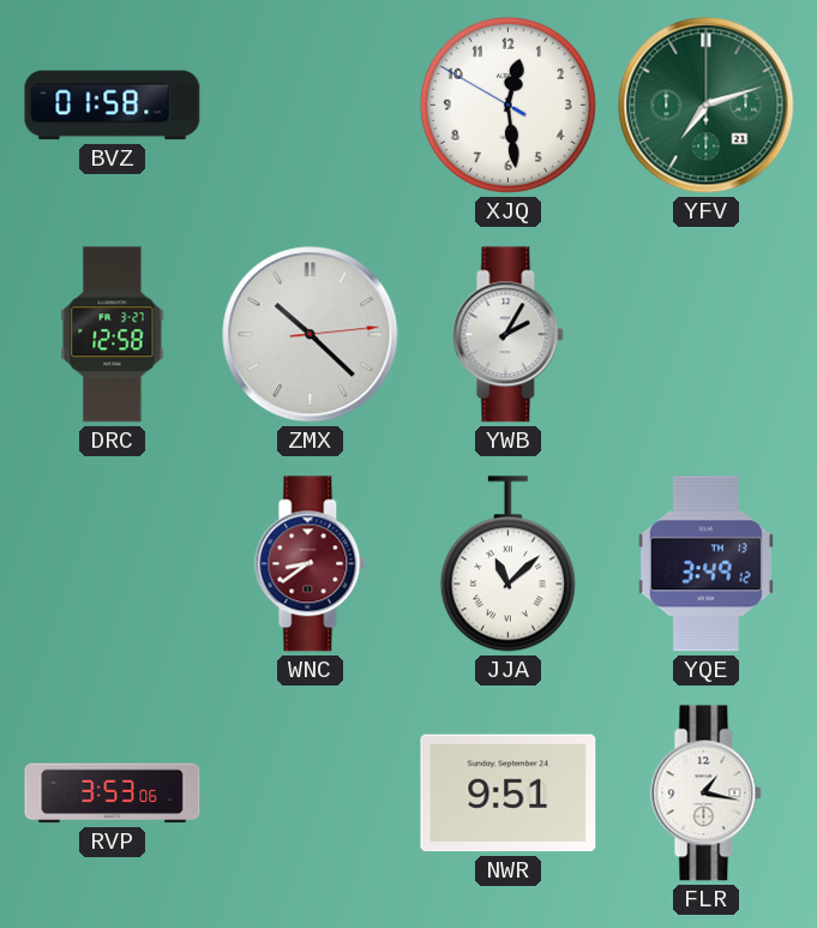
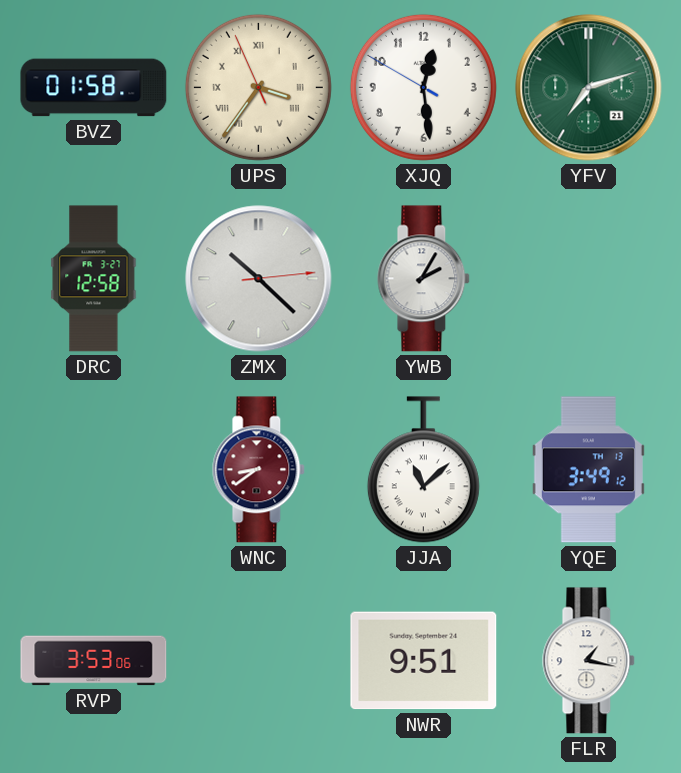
UPS: none -> 3:35
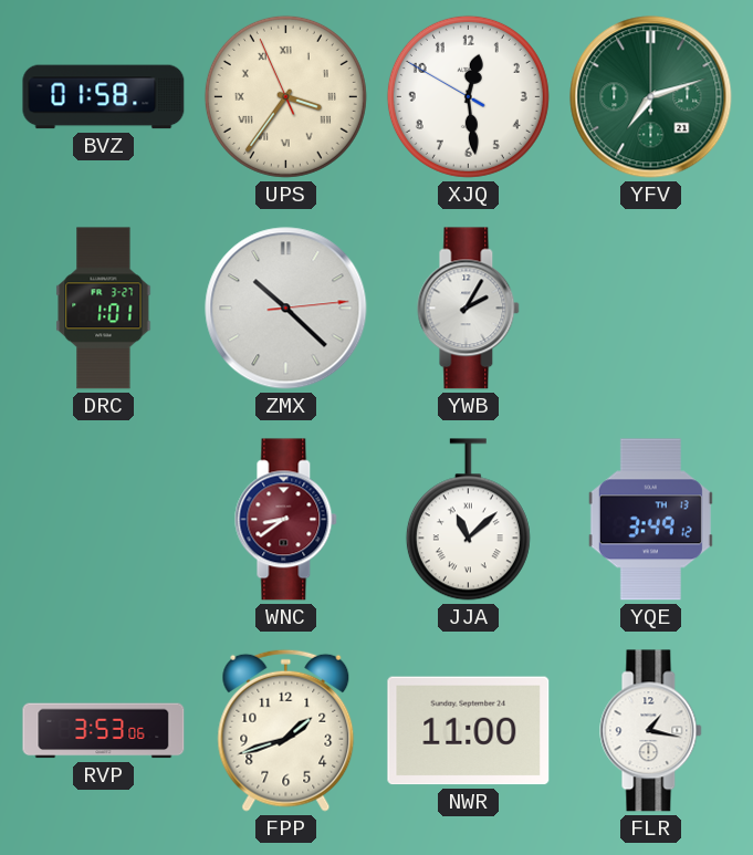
DRC: 12:58 -> 1:01
FPP: none -> 1:42
NWR: 9:51 -> 11:00
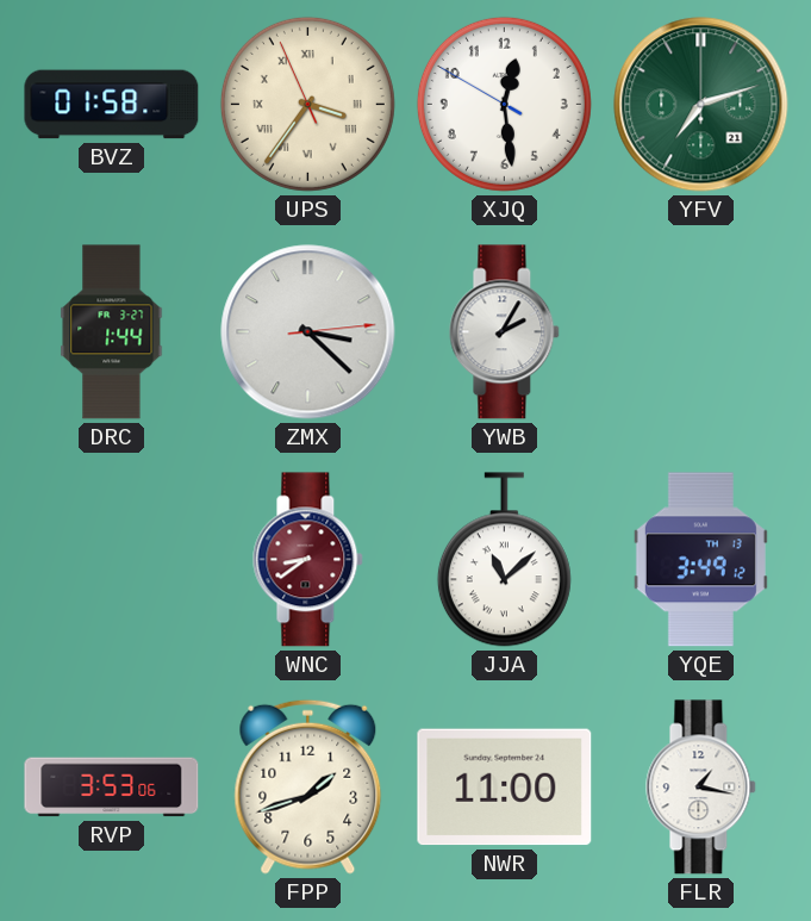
DRC: 1:01 -> 1:44
ZMX: 10:22 -> 3:22
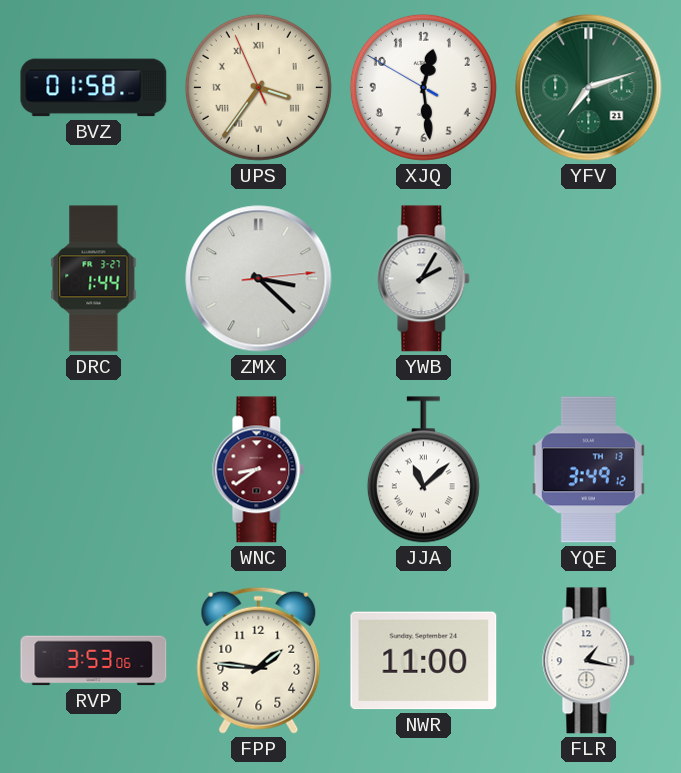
FPP: 1:42 -> 1:46
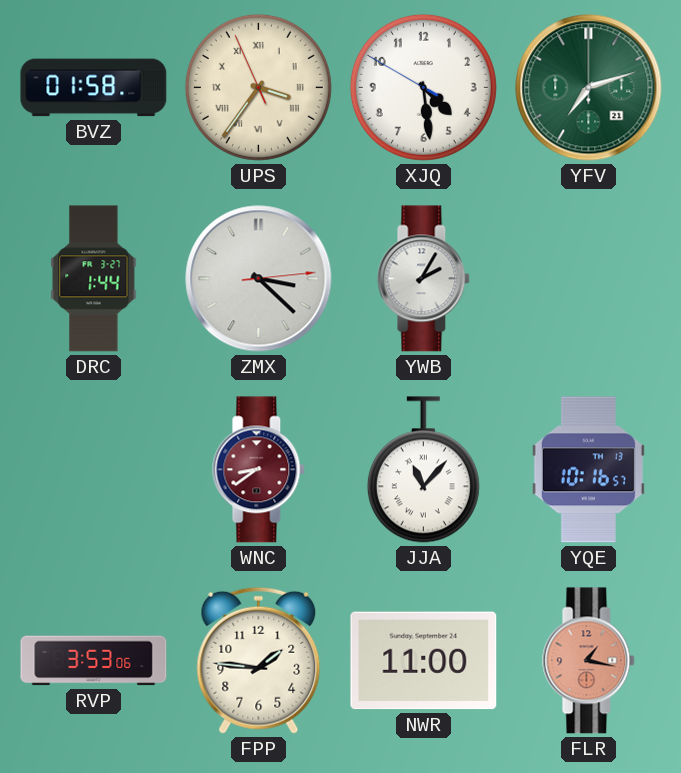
XJQ: 12:28 -> 4:28
JJA: 11:08 -> 11:07
YQE: 3:49 -> 10:16
FLR dial: white -> salmon
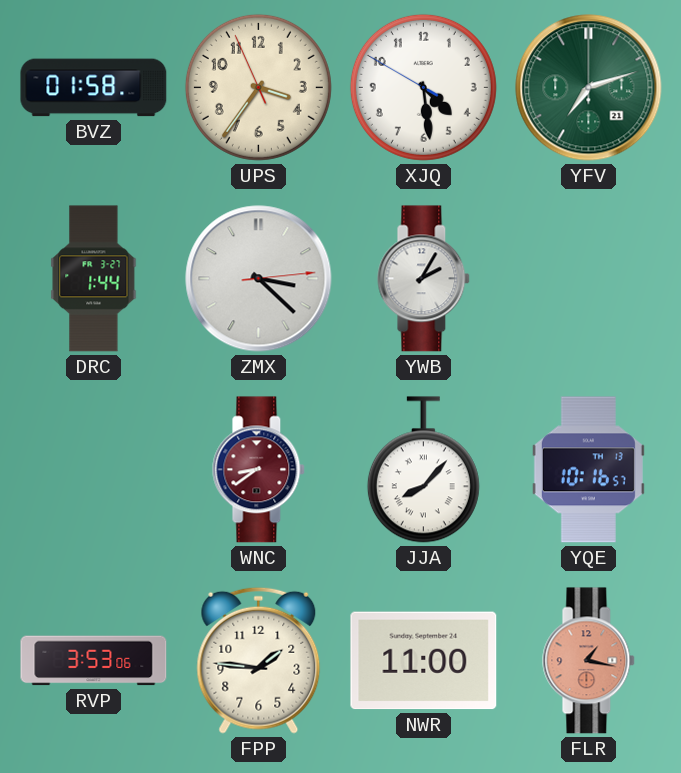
UPS numerals: Roman -> Arabic
JJA: 11:07 -> 8:07
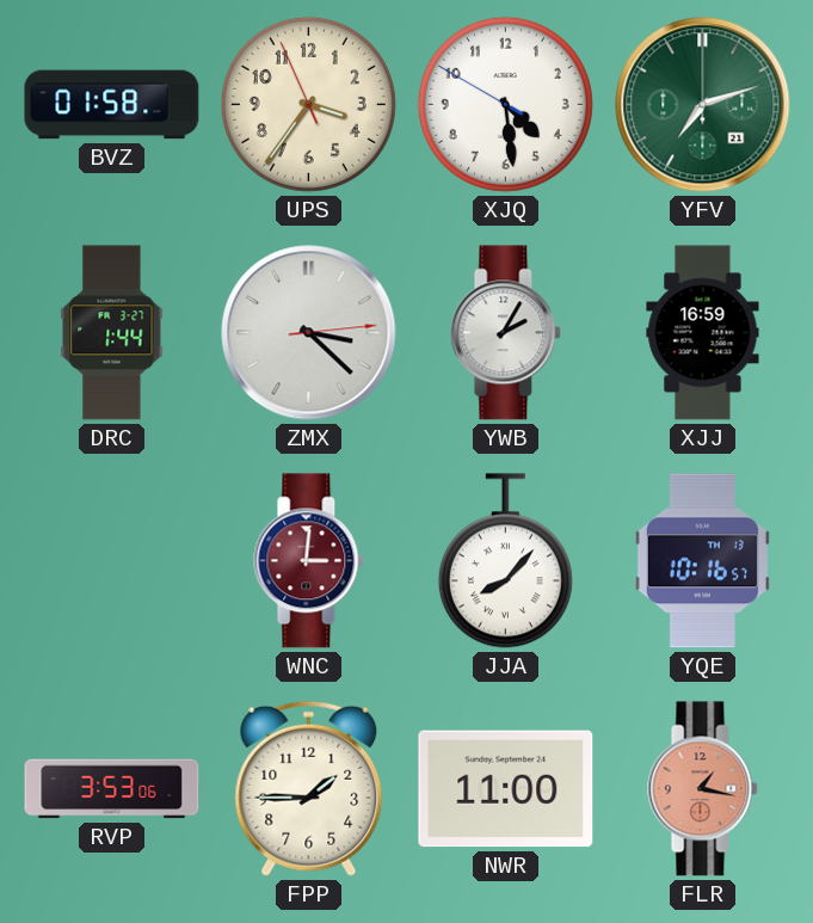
XJJ: none -> 16:59
WNC: 8:39 -> 3:01
FPP: 1:46 -> 1:45
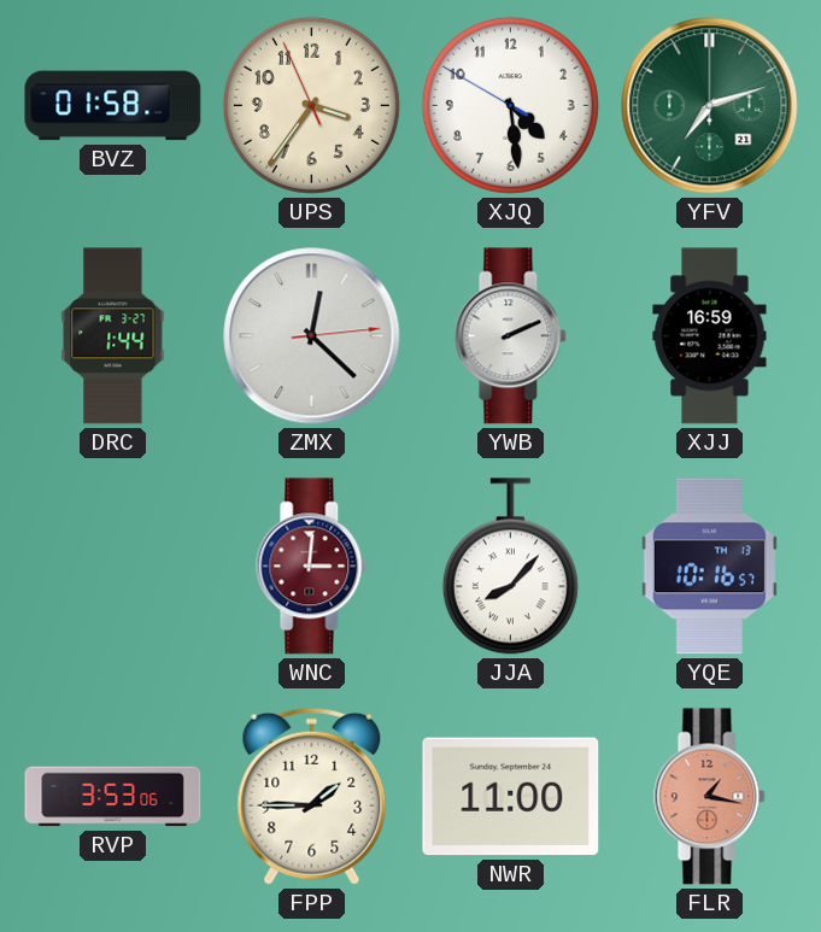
ZMX: 3:22 -> 12:22
YWB: 2:05 -> 2:11
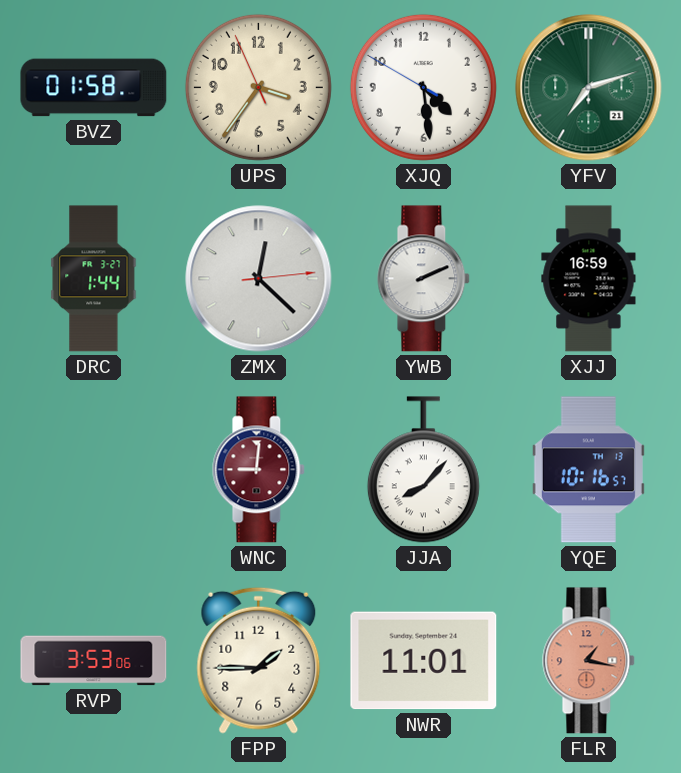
WNC: 3:01 -> 9:01
NWR: 11:00 -> 11:01
